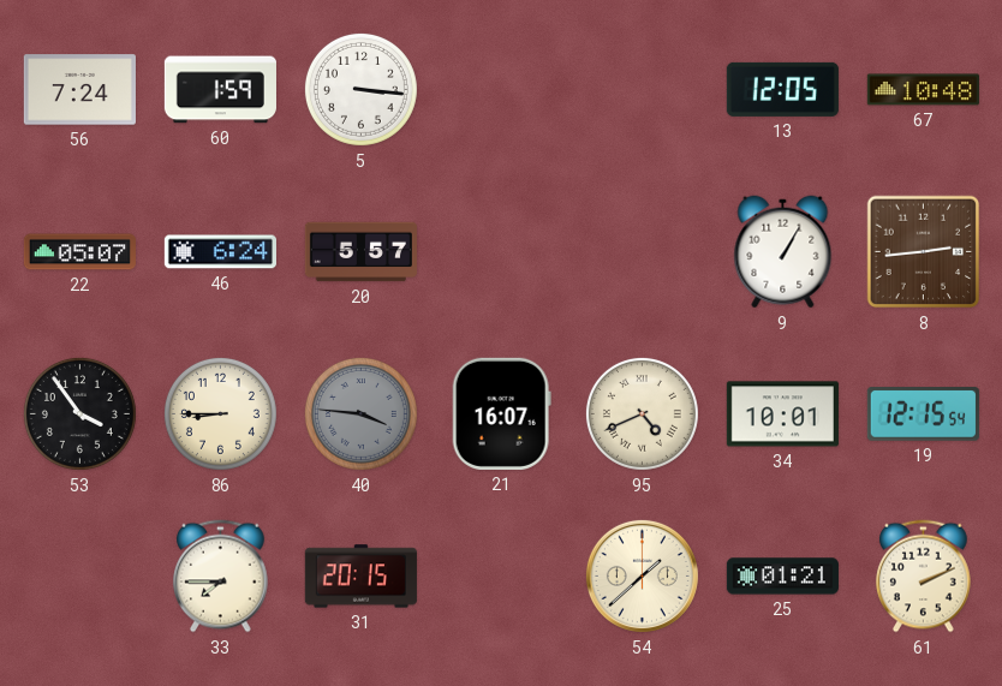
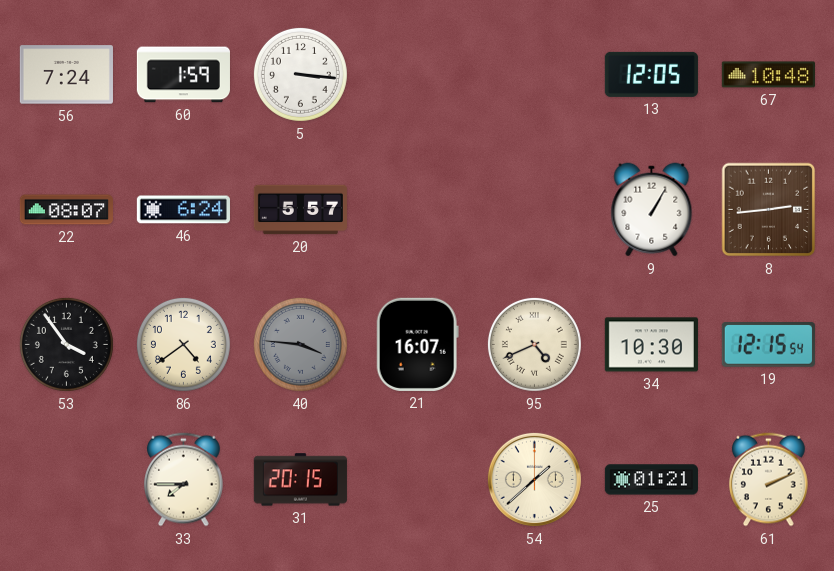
22: 05:07 -> 08:07
86: 8:45 -> 4:39
34: 10:01 -> 10:30
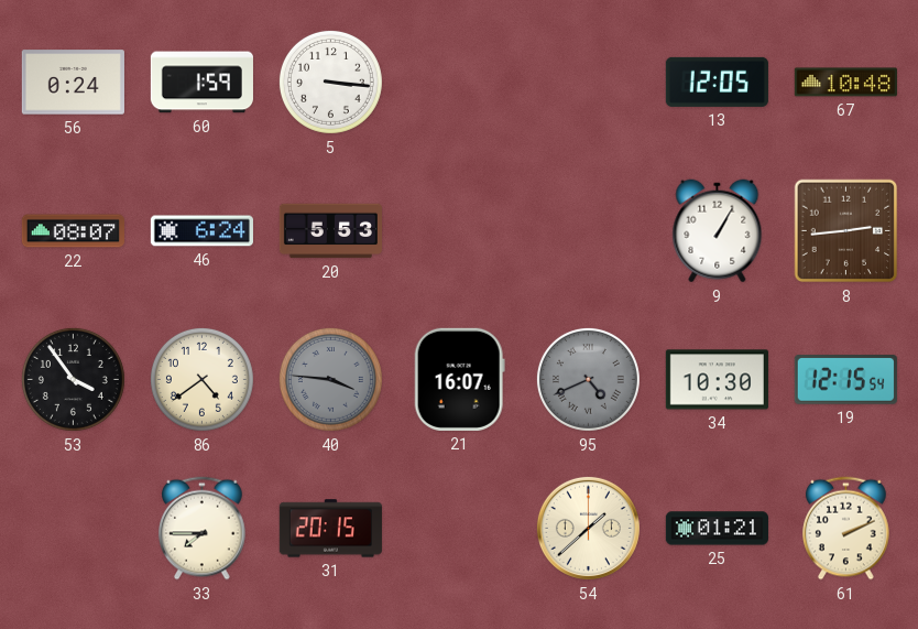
56: 7:24 -> 0:24
20: 5:57 -> 5:53
95 dial: cream -> grey
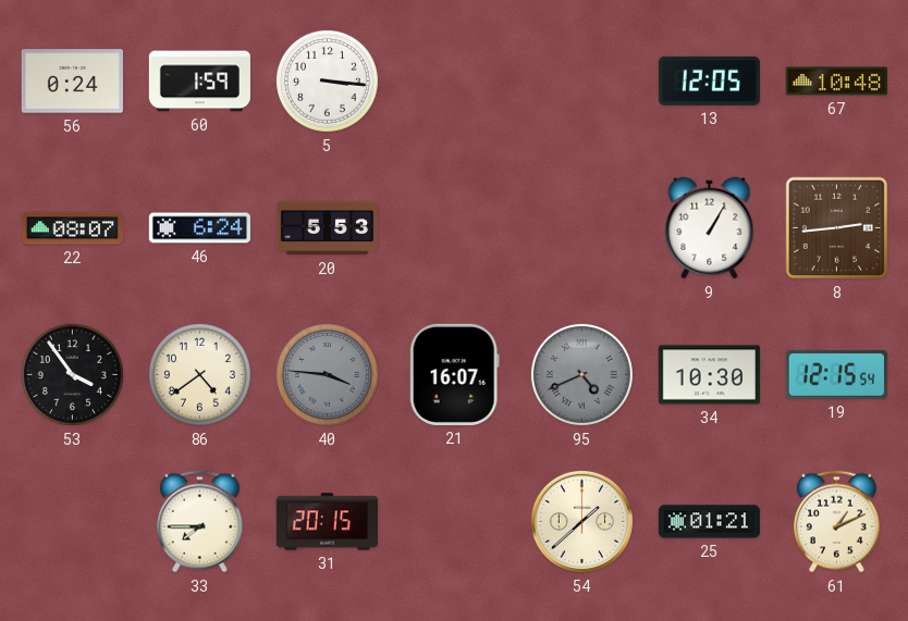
61: 2:11 -> 1:11
